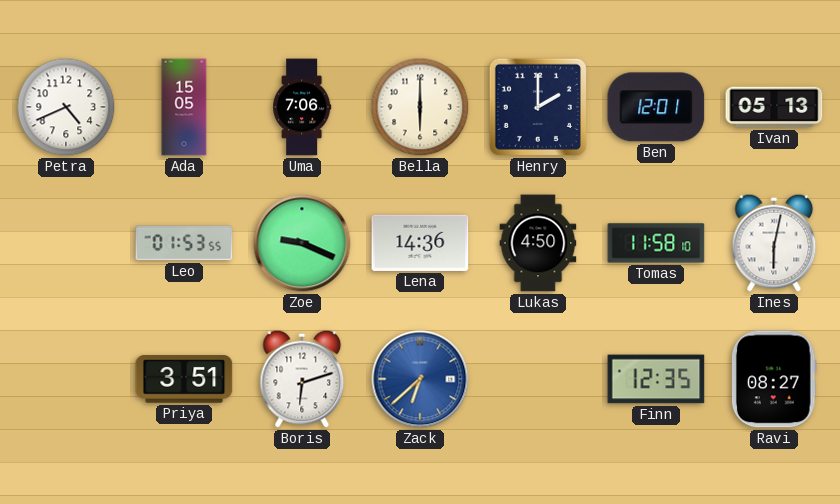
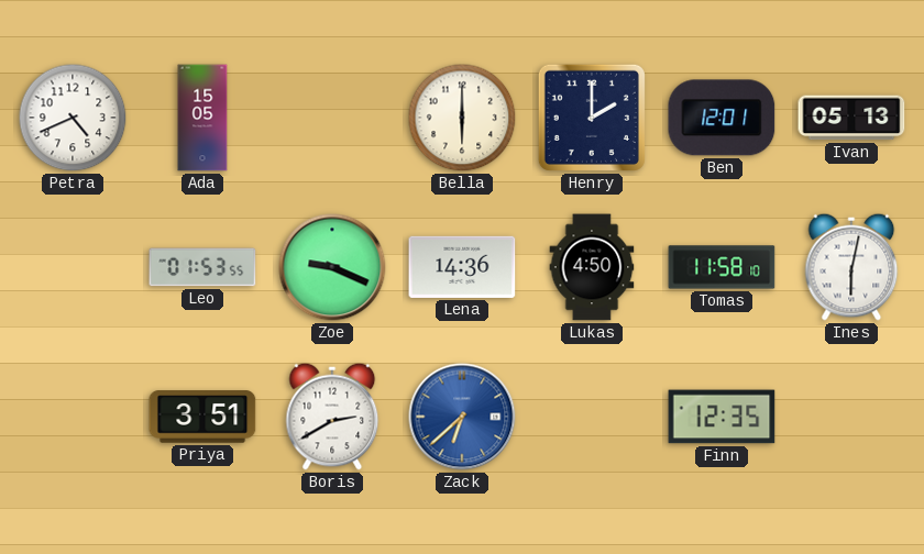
Uma: 7:06 -> none
Boris: 6:12 -> 2:40
Ravi: 08:27 -> none
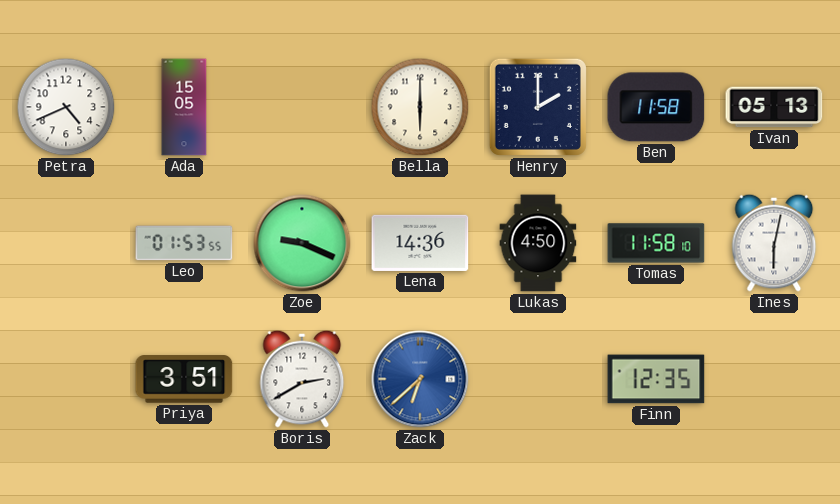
Ben: 12:01 -> 11:58
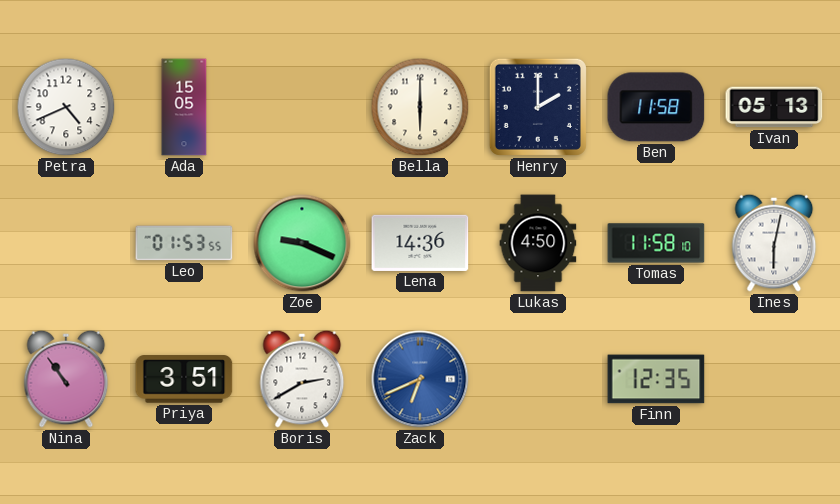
Nina: none -> 10:54
Zack: 6:38 -> 6:41
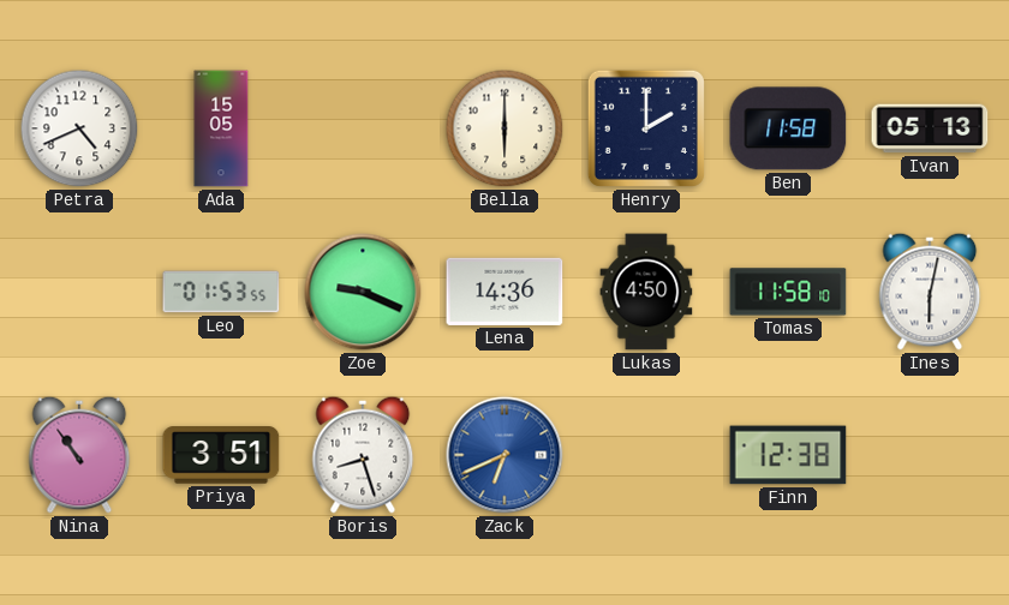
Boris: 2:40 -> 8:27
Finn: 12:35 -> 12:38
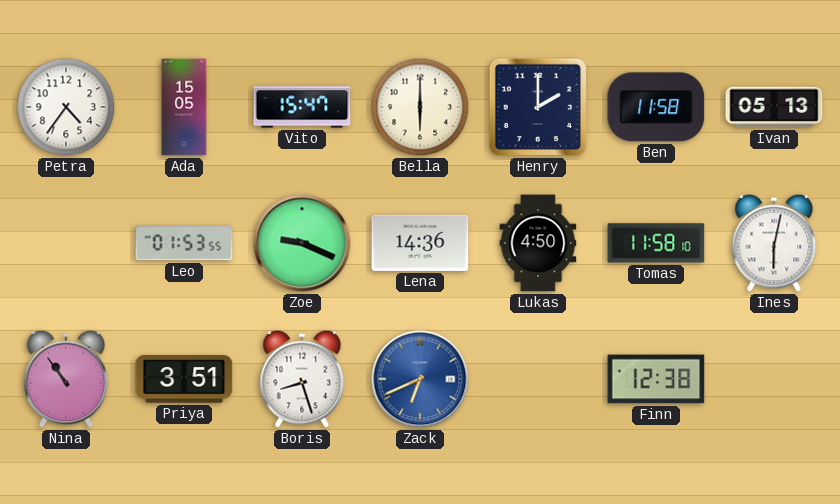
Petra: 4:41 -> 4:36
Vito: none -> 15:47
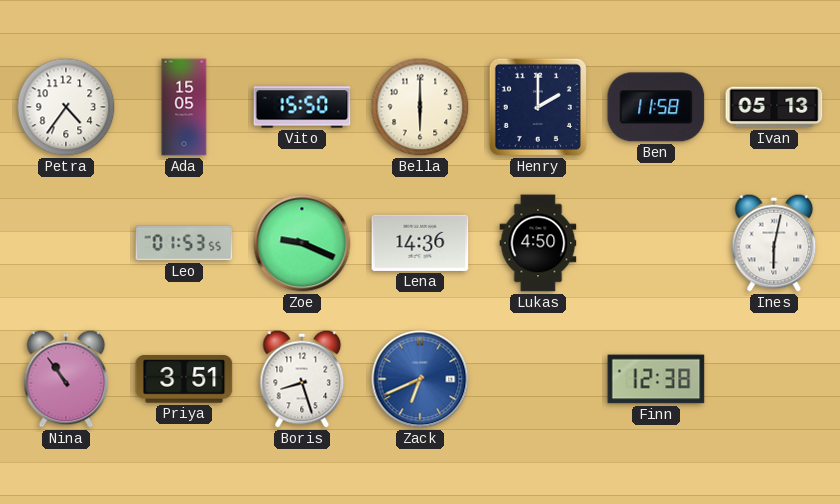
Vito: 15:47 -> 15:50
Tomas: 11:58 -> none
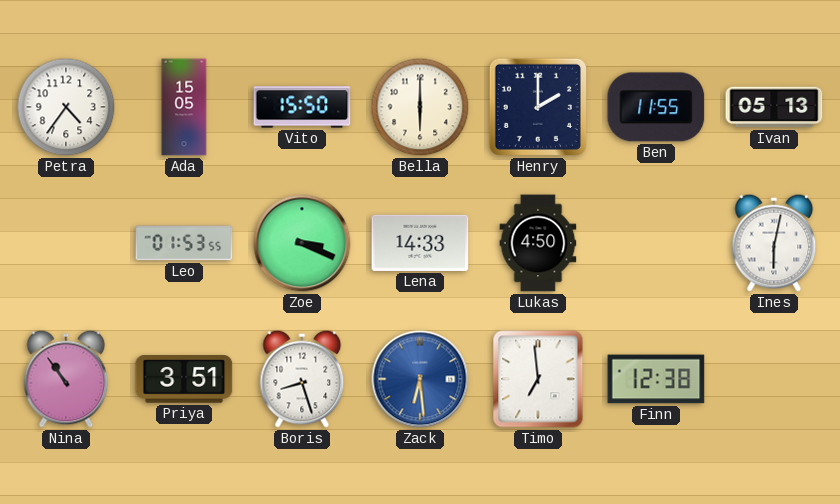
Ben: 11:58 -> 11:55
Zoe: 9:19 -> 3:19
Lena: 14:36 -> 14:33
Zack: 6:41 -> 6:29
Timo: none -> 6:59
